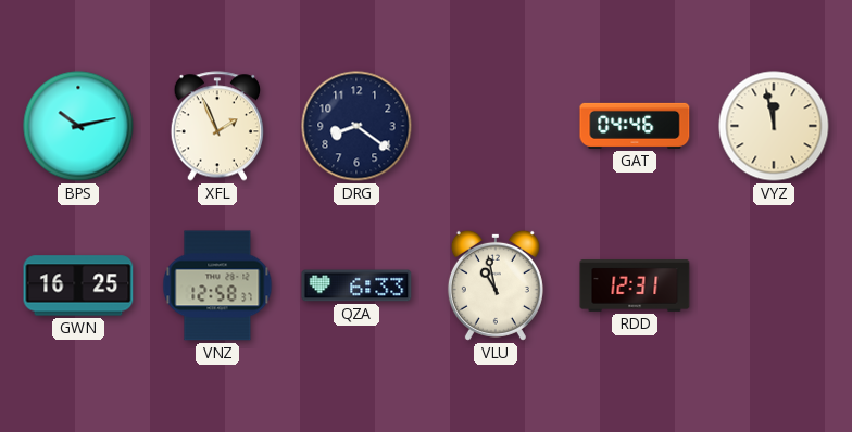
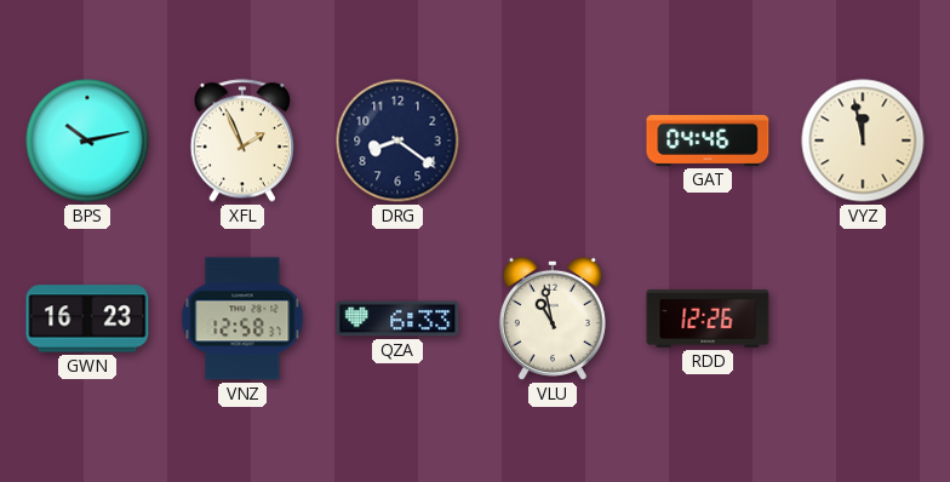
GWN: 16:25 -> 16:23
RDD: 12:31 -> 12:26
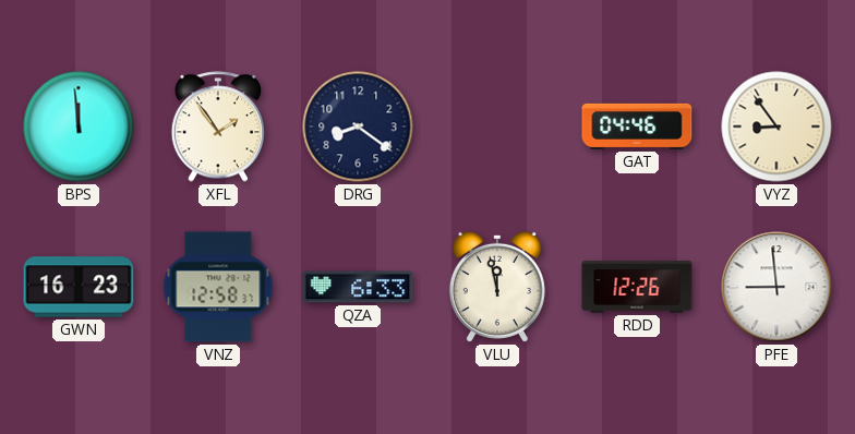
BPS: 10:13 -> 11:59
XFL: 1:56 -> 1:54
VYZ: 11:58 -> 8:54
VLU: 10:58 -> 11:58
PFE: none -> 8:59
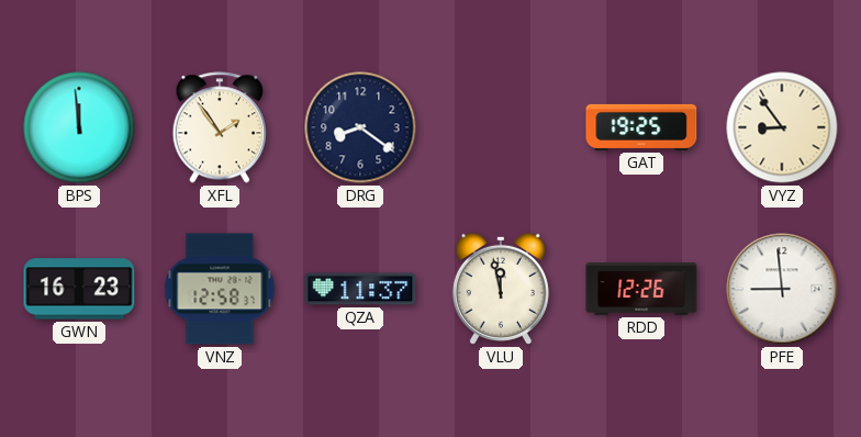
GAT: 04:46 -> 19:25
QZA: 6:33 -> 11:37
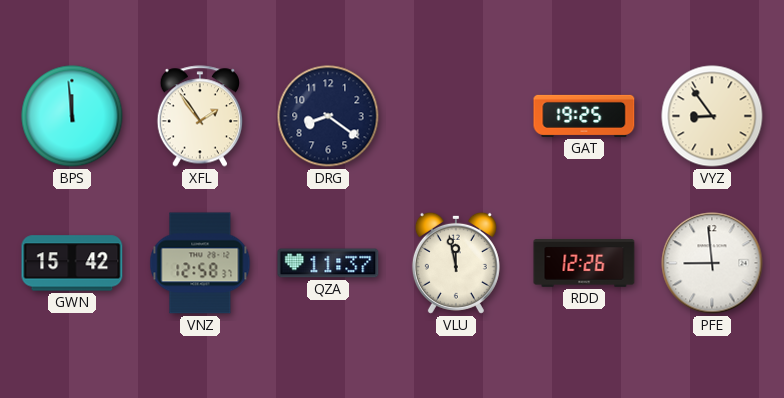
GWN: 16:23 -> 15:42
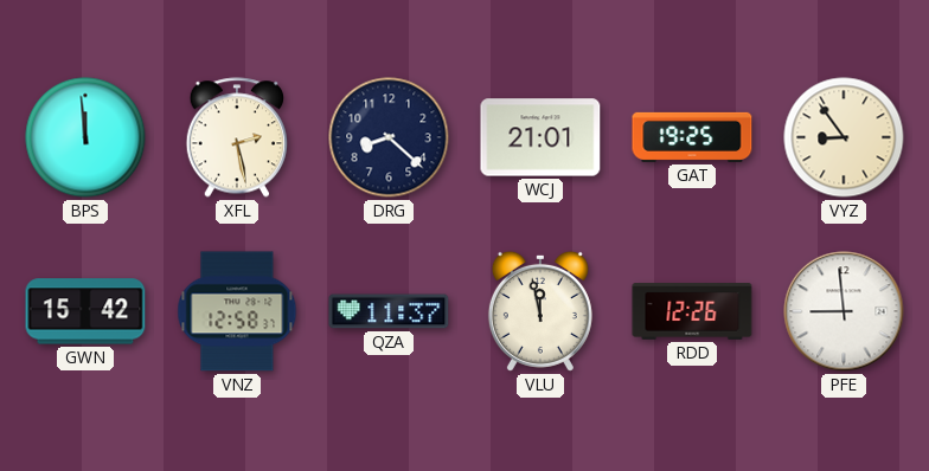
XFL: 1:54 -> 2:28
DRG: 8:21 -> 8:22
WCJ: none -> 21:01
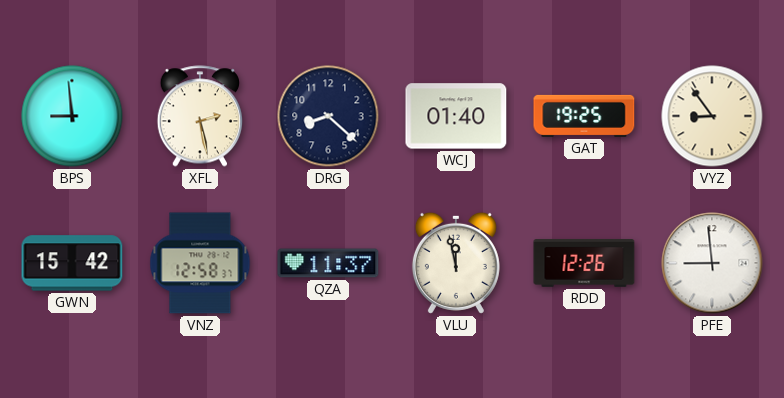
BPS: 11:59 -> 8:59
WCJ: 21:01 -> 01:40
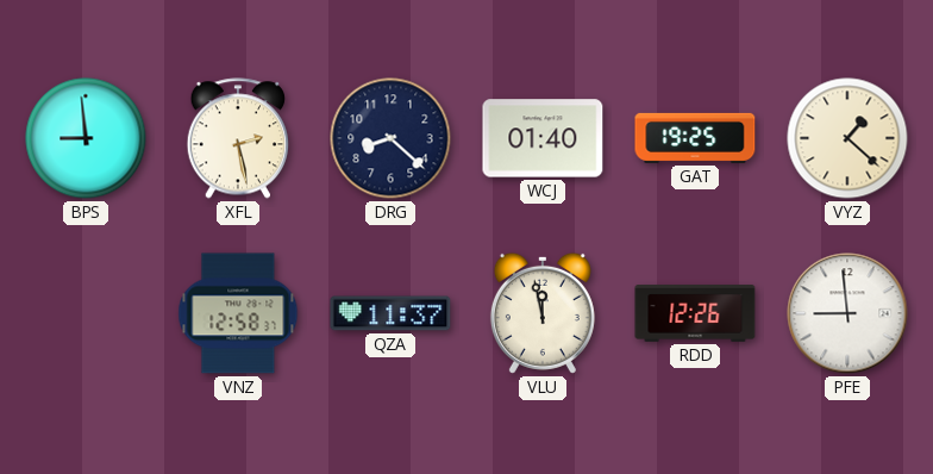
VYZ: 8:54 -> 1:22
GWN: 15:42 -> none
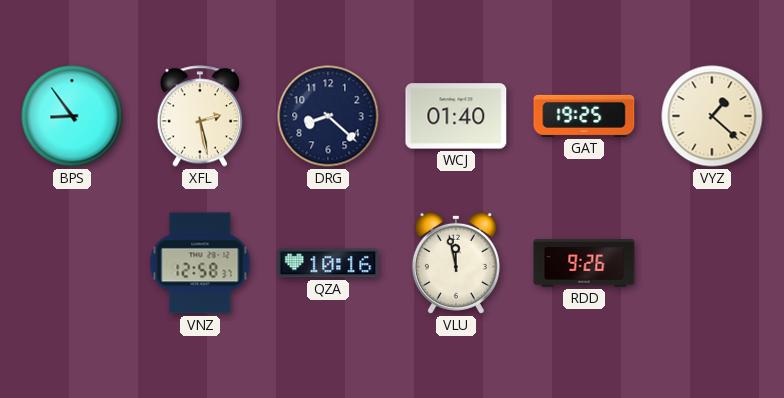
BPS: 8:59 -> 8:54
QZA: 11:37 -> 10:16
RDD: 12:26 -> 9:26
PFE: 8:59 -> none
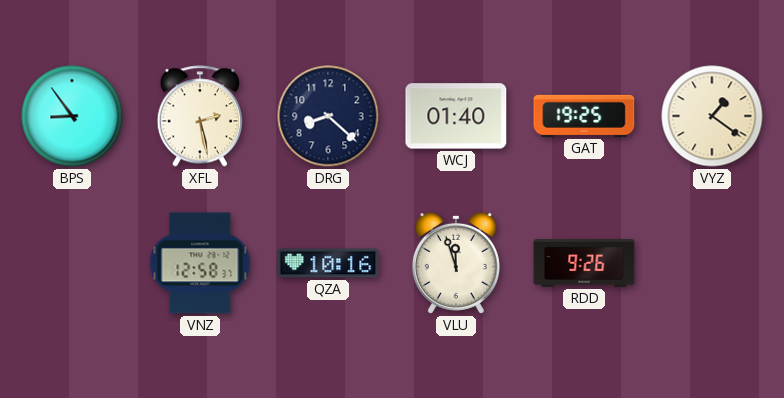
VYZ: 1:22 -> 1:21
VLU: 11:58 -> 11:57
